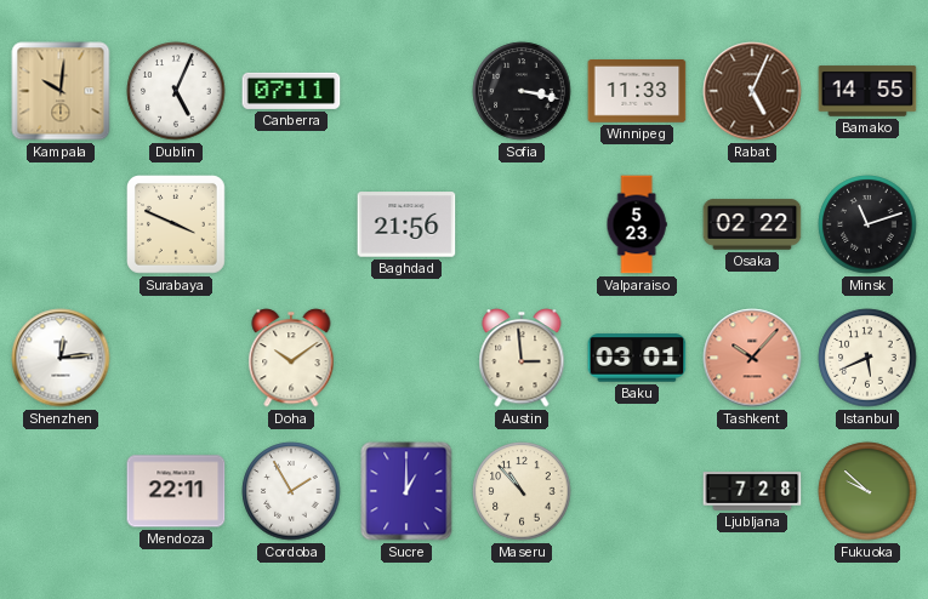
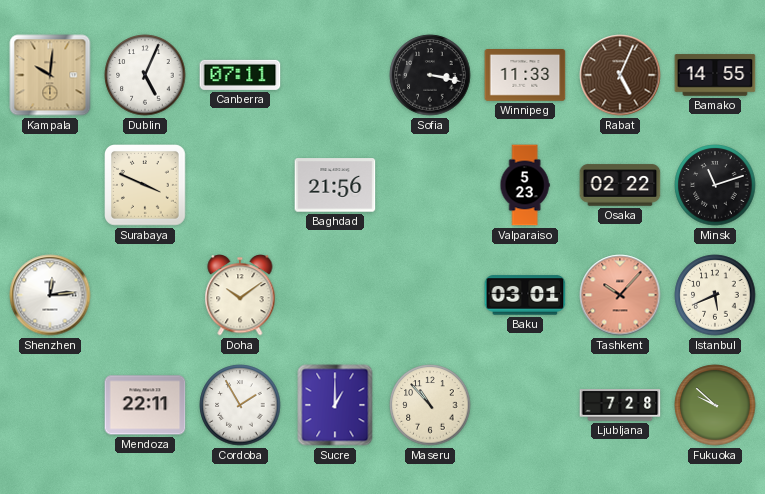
Austin: 2:59 -> none
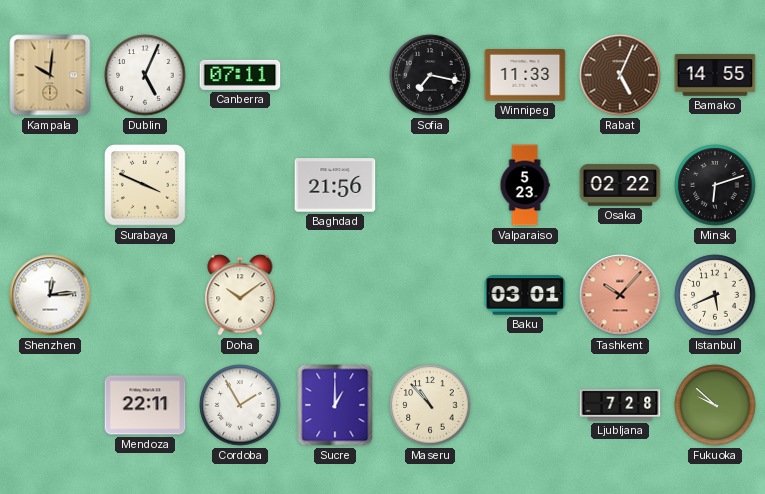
Sofia: 3:17 -> 7:17
Minsk: 11:12 -> 6:12
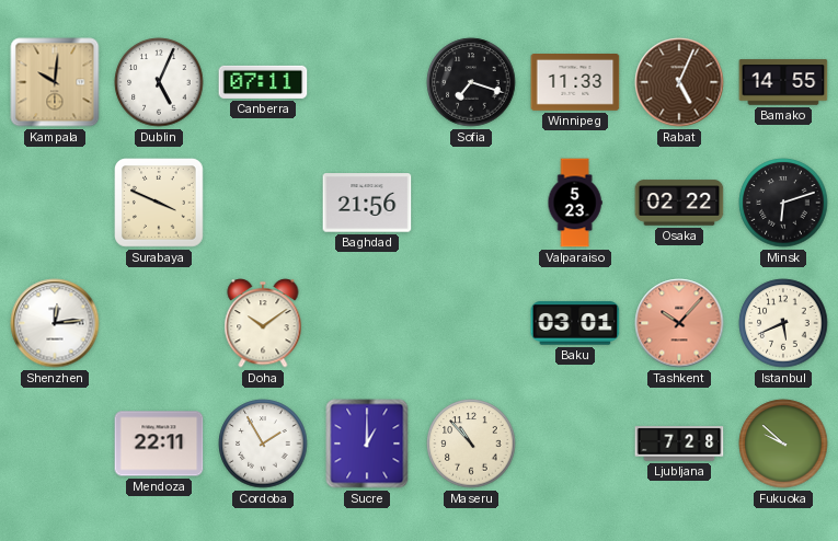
Sofia: 7:17 -> 7:18
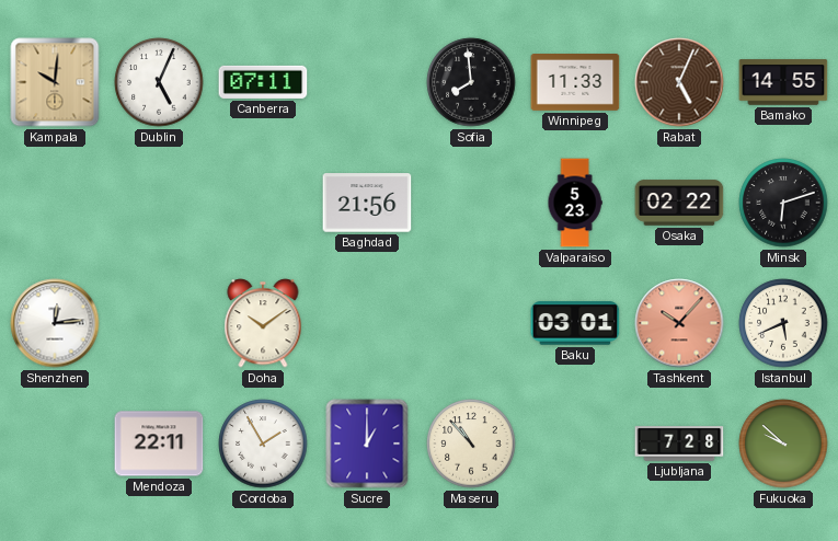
Sofia: 7:18 -> 7:59
Surabaya: 3:49 -> none
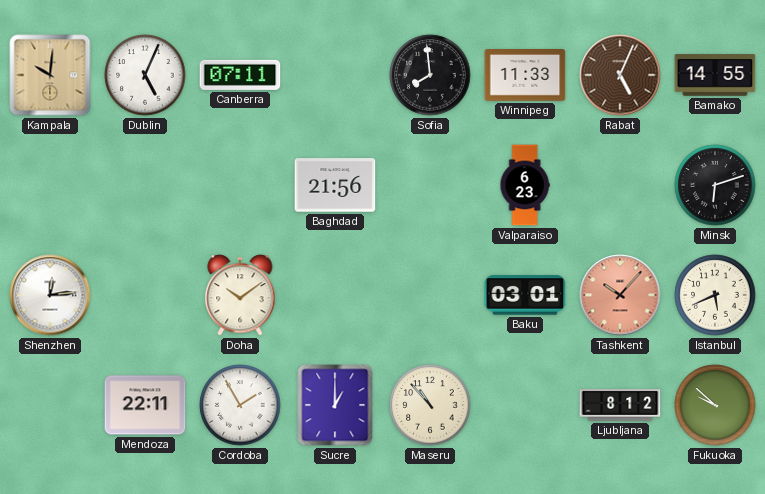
Valparaiso: 5:23 -> 6:23
Osaka: 02:22 -> none
Ljubljana: 7:28 -> 8:12
